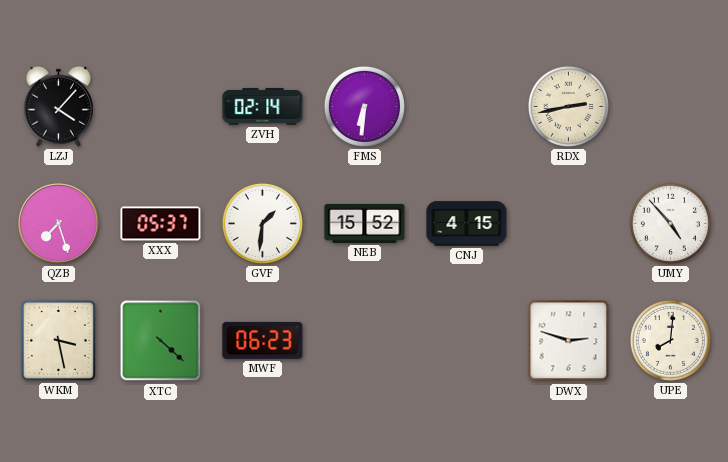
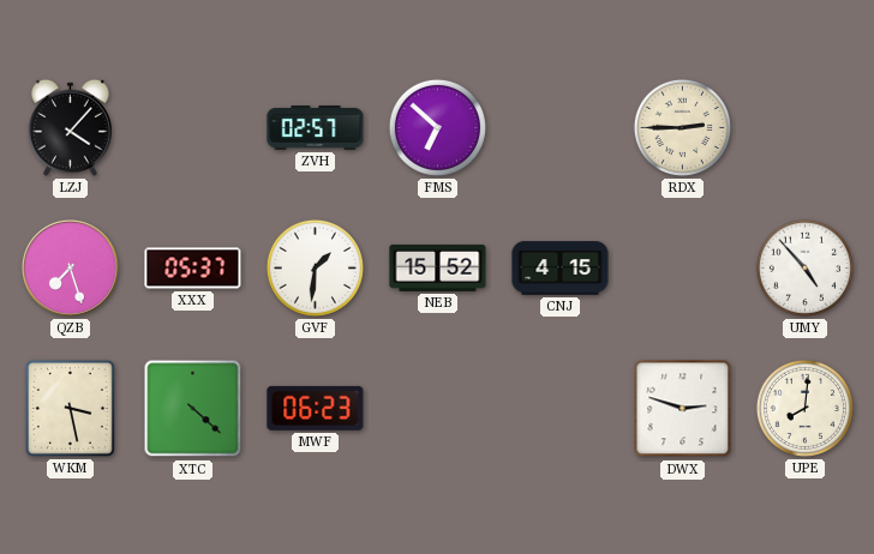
ZVH: 02:14 -> 02:57
FMS: 6:31 -> 6:52
RDX: 2:43 -> 2:45
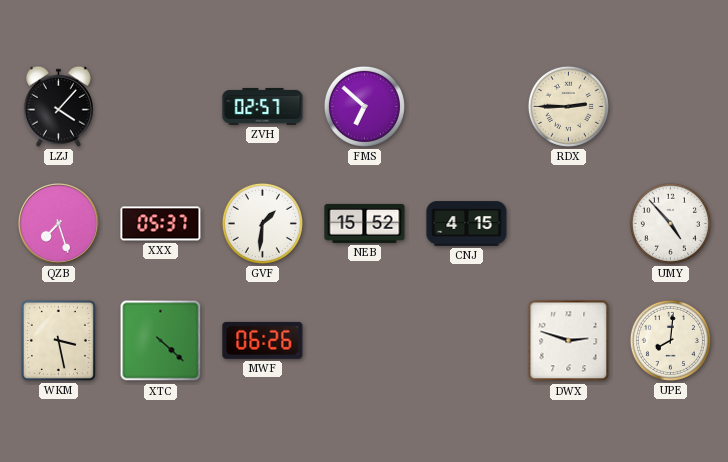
MWF: 06:23 -> 06:26
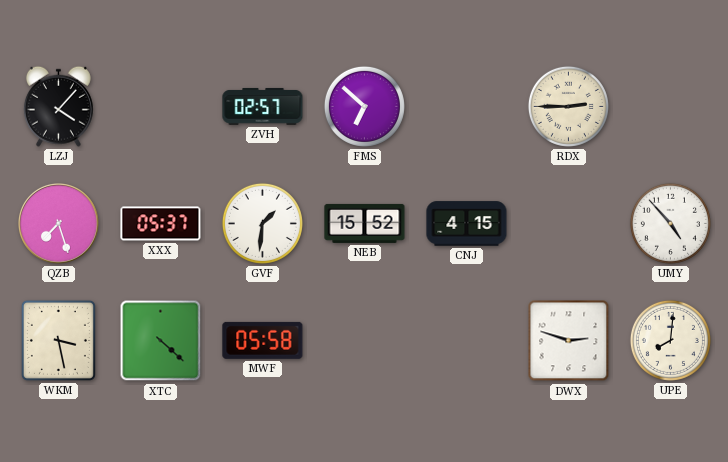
MWF: 06:26 -> 05:58
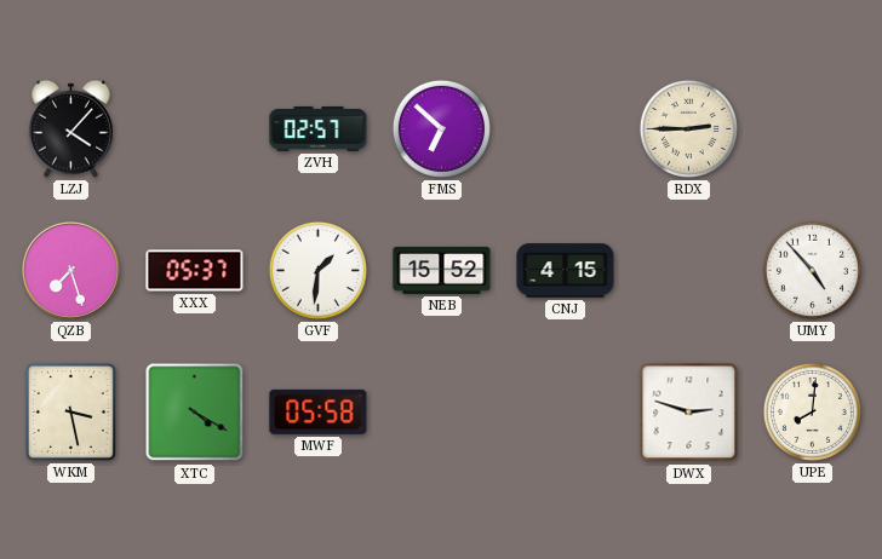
XTC: 4:22 -> 4:20
